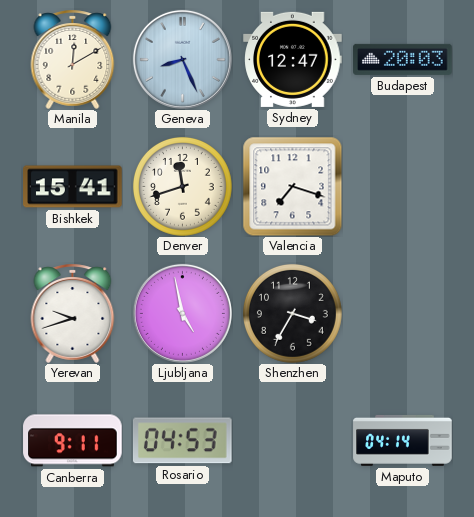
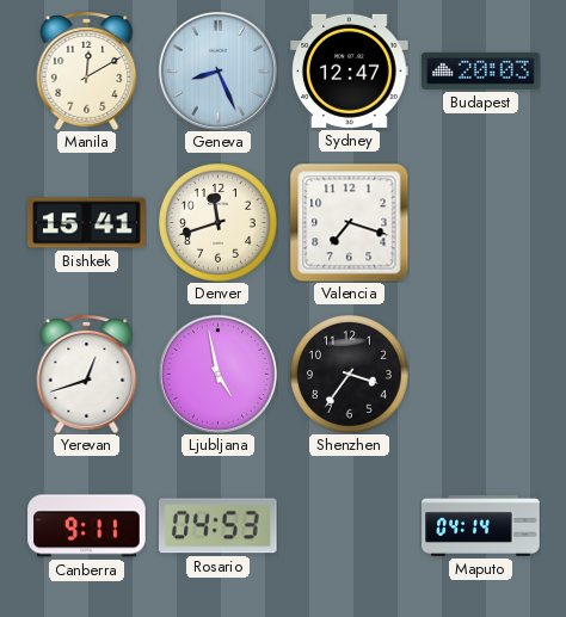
Yerevan: 9:42 -> 12:42
Shenzhen: 3:35 -> 3:36
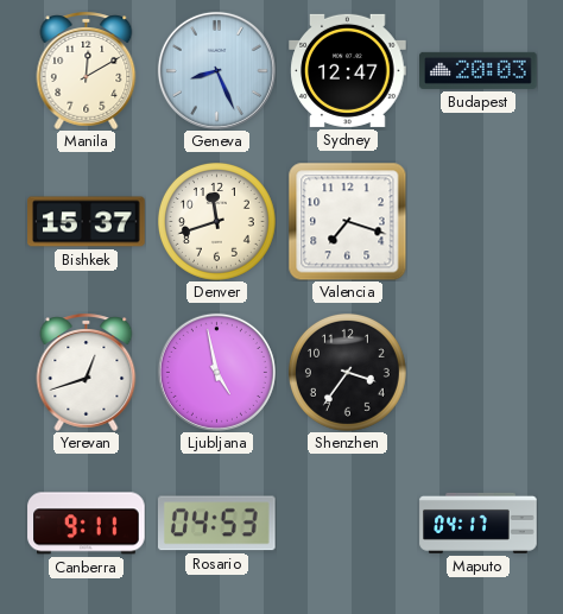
Bishkek: 15:41 -> 15:37
Maputo: 04:14 -> 04:17
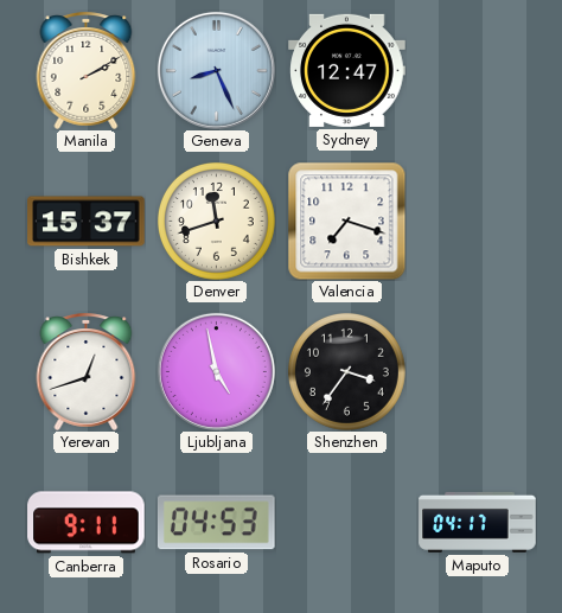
Manila: 12:10 -> 2:10
Budapest: 20:03 -> none
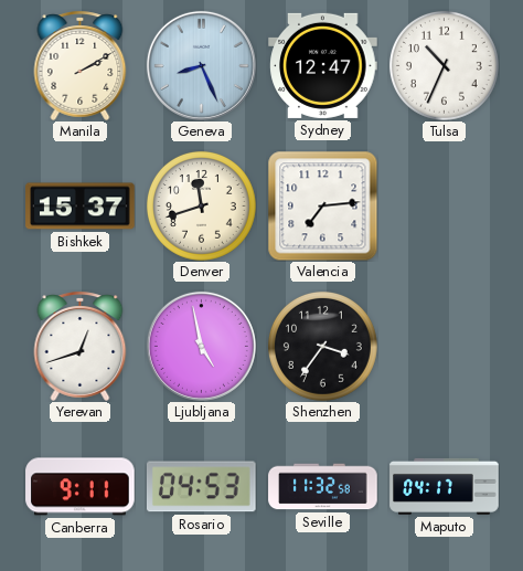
Tulsa: none -> 10:34
Valencia: 7:18 -> 7:14
Seville: none -> 11:32
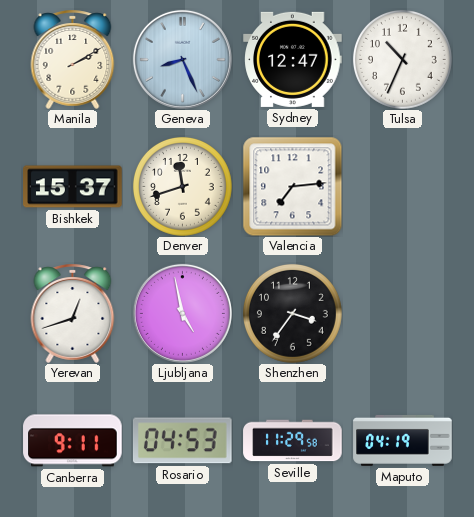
Seville: 11:32 -> 11:29
Maputo: 04:17 -> 04:19
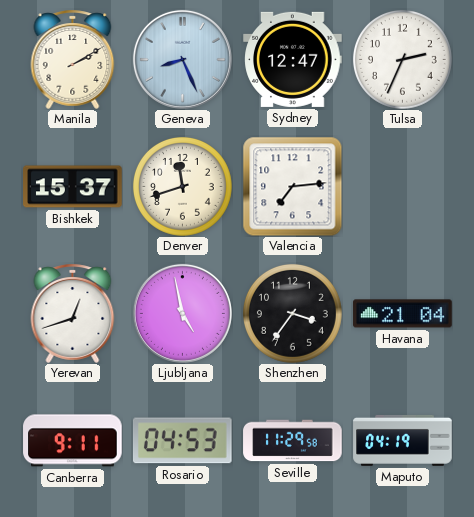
Tulsa: 10:34 -> 2:34
Havana: none -> 21:04
